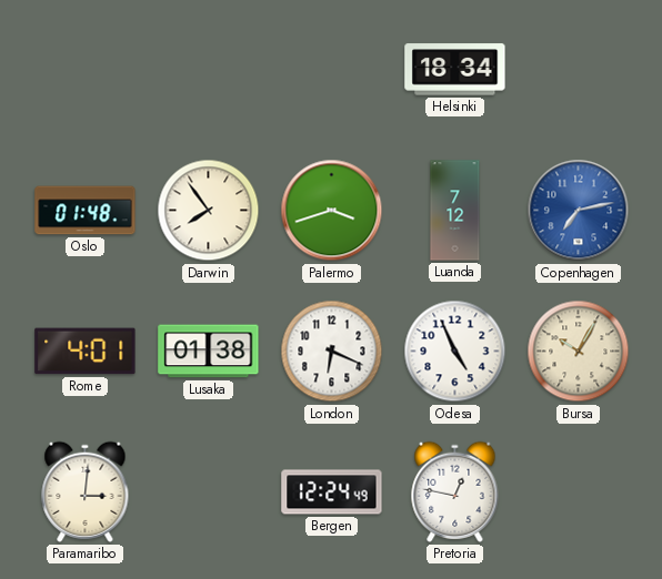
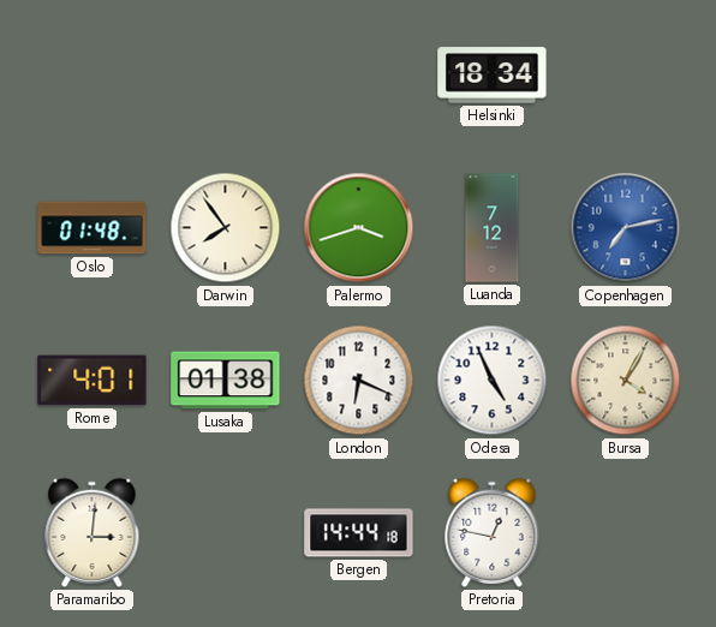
Bursa: 10:05 -> 4:05
Bergen: 12:24 -> 14:44
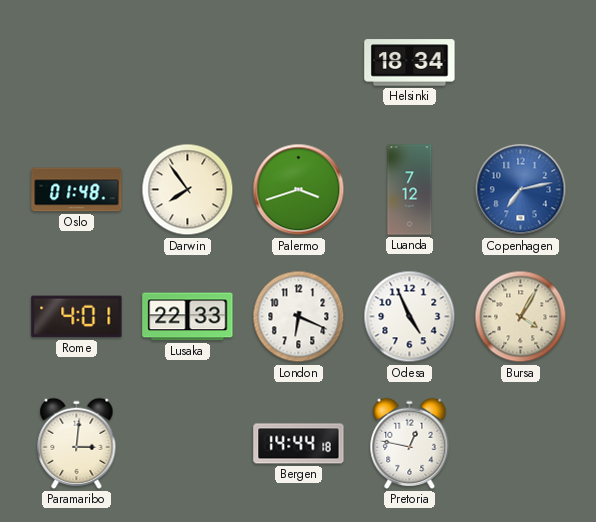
Lusaka: 01:38 -> 22:33
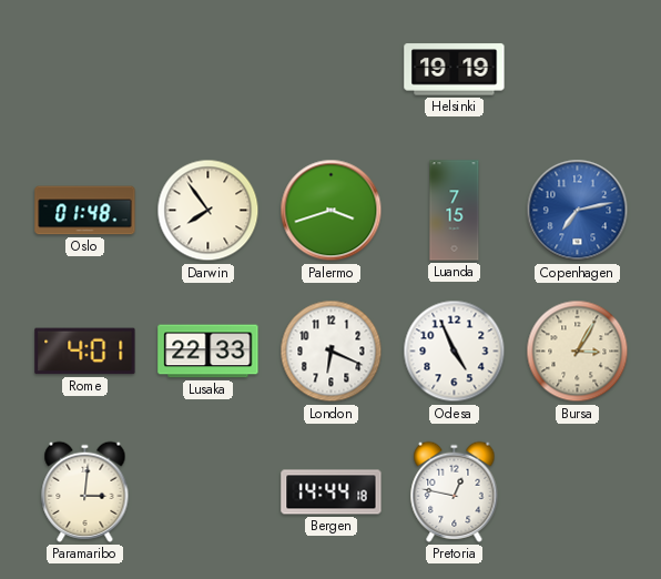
Helsinki: 18:34 -> 19:19
Luanda: 7:12 -> 7:15
Bursa: 4:05 -> 3:05
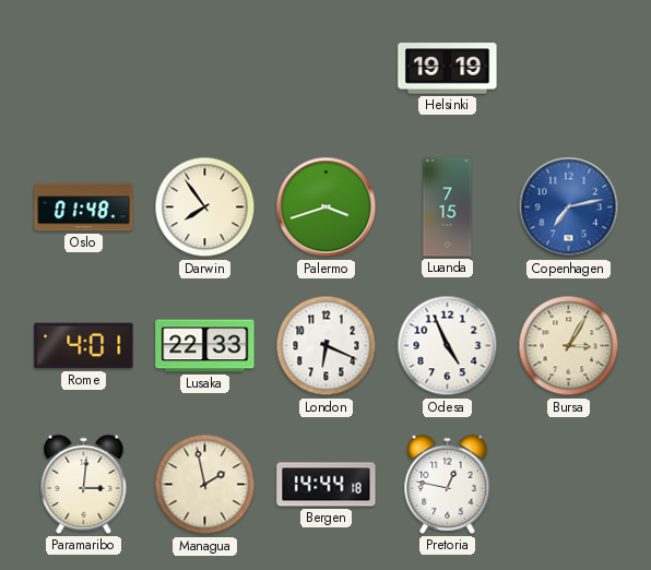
Managua: none -> 1:58
